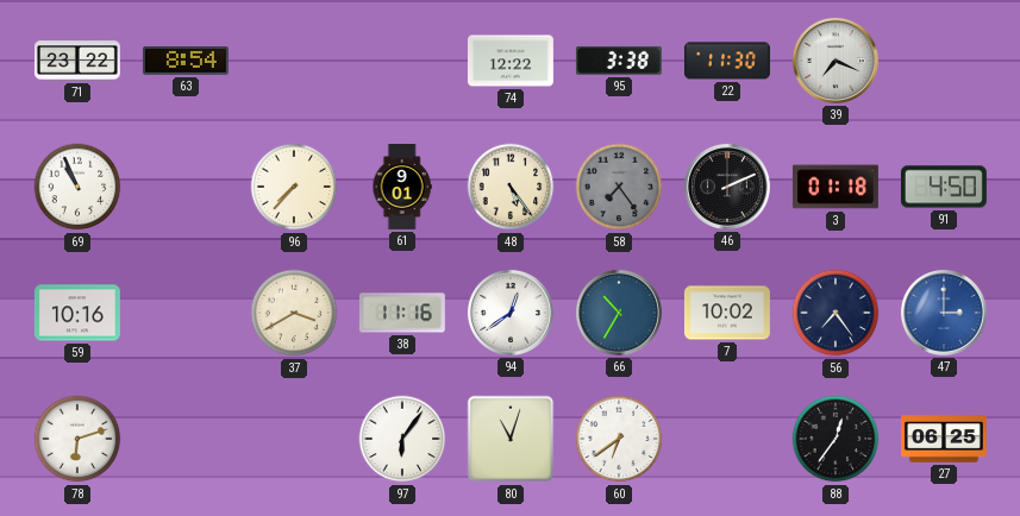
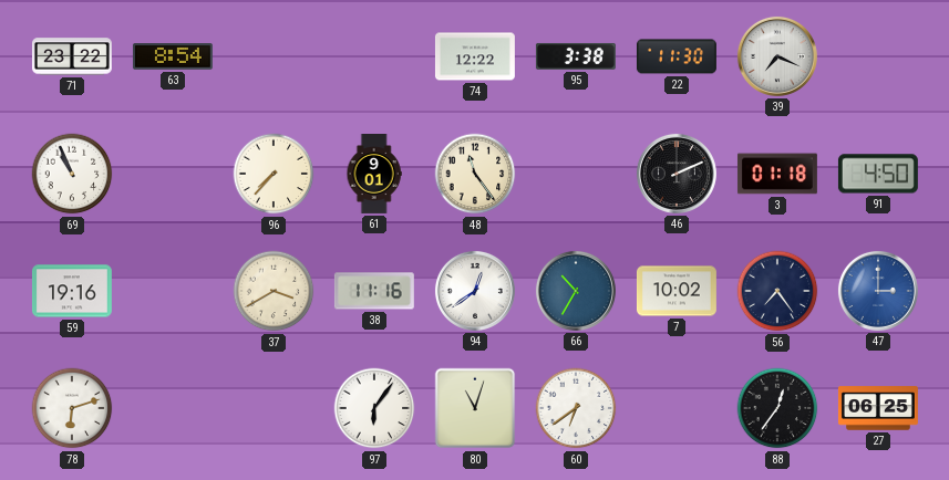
48: 5:24 -> 11:24
58: 7:24 -> none
59: 10:16 -> 19:16
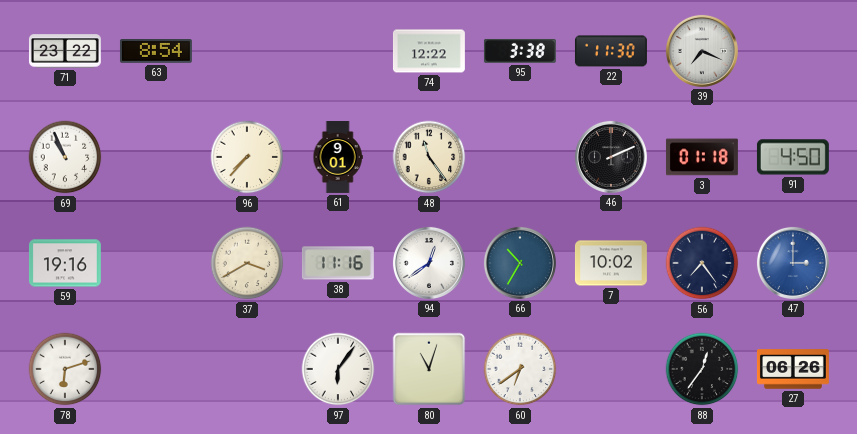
27: 06:25 -> 06:26
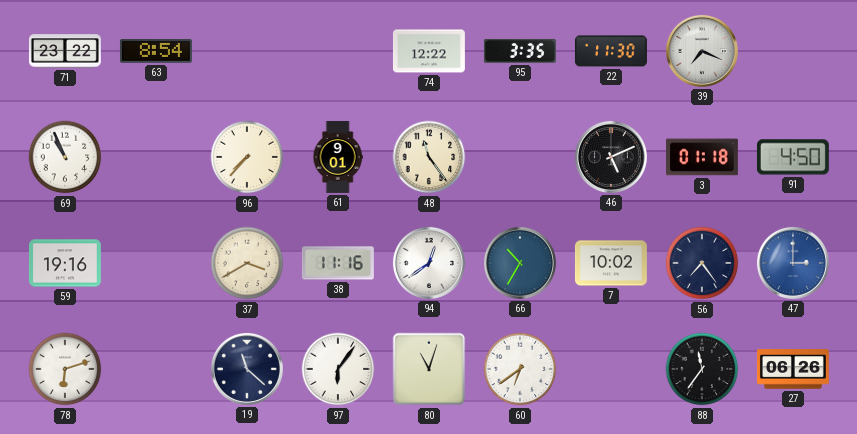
95: 3:38 -> 3:35
46: 2:11 -> 5:11
19: none -> 11:22
88: 12:36 -> 11:36
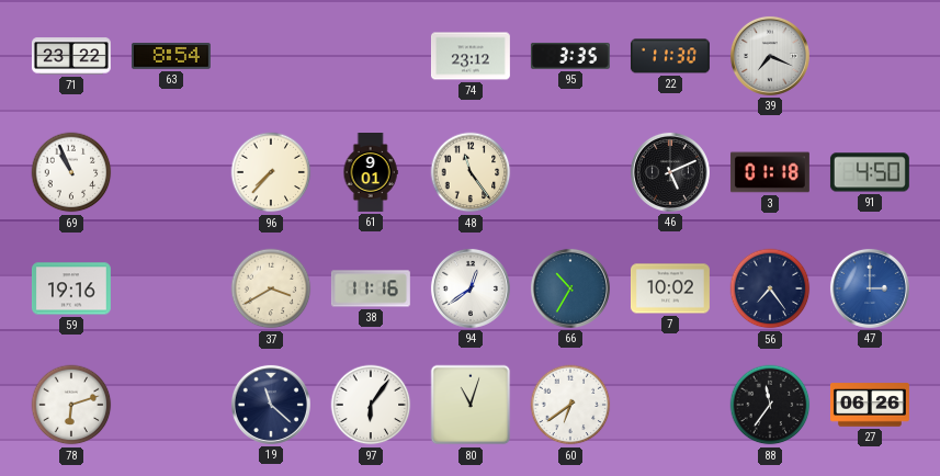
74: 12:22 -> 23:12
